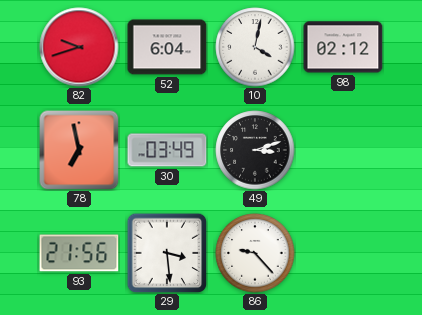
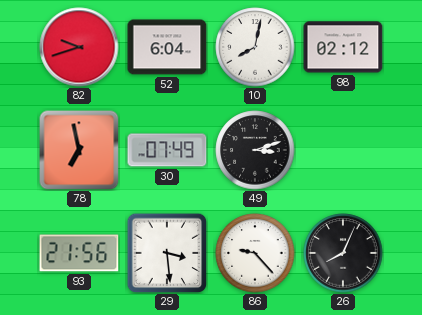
10: 4:02 -> 8:02
30: 03:49 -> 07:49
26: none -> 8:04
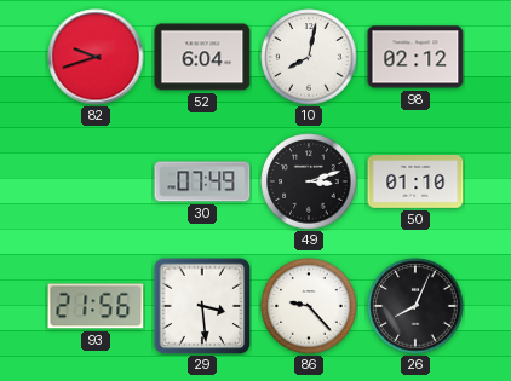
78: 6:58 -> none
50: none -> 01:10
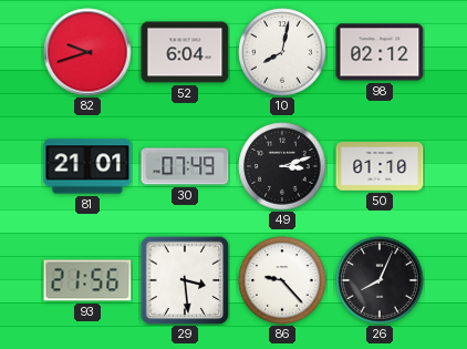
81: none -> 21:01
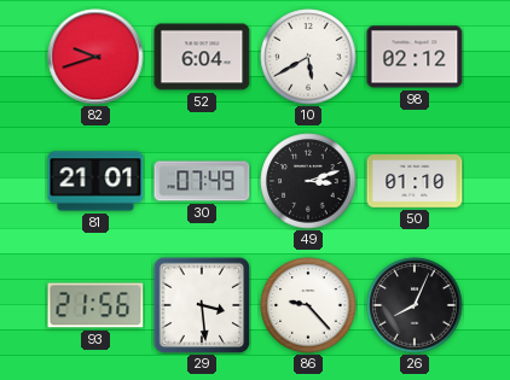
10: 8:02 -> 5:40
